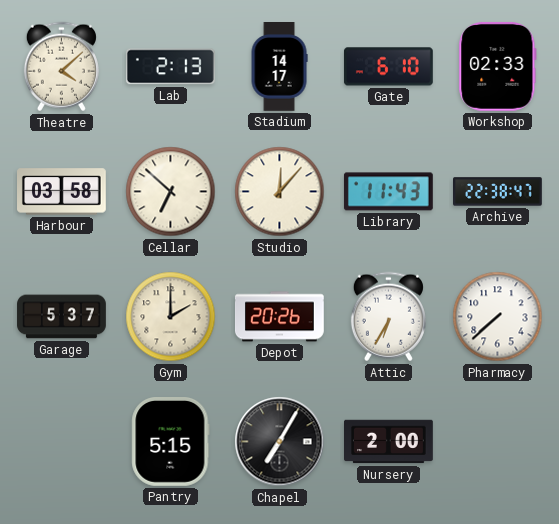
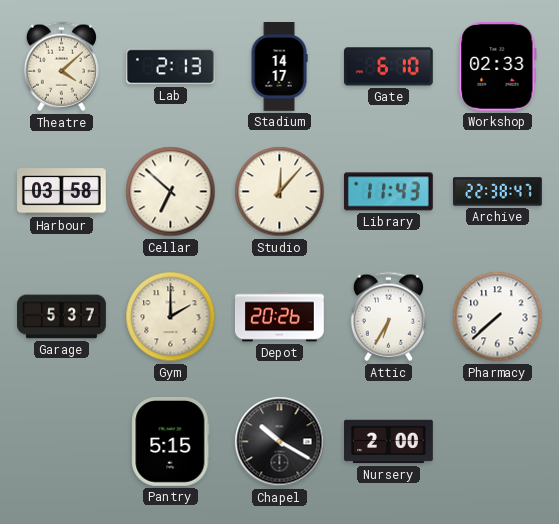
Chapel: 7:05 -> 10:20
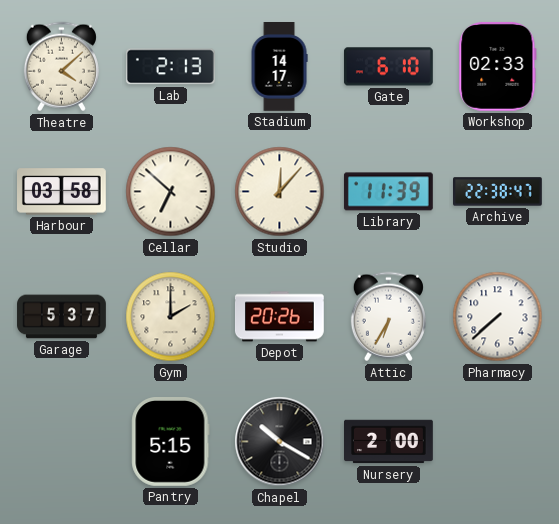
Library: 11:43 -> 11:39
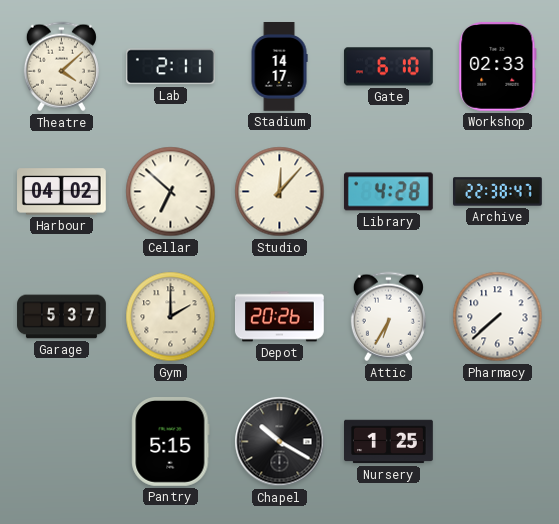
Lab: 2:13 -> 2:11
Harbour: 03:58 -> 04:02
Library: 11:39 -> 4:28
Nursery: 2:00 -> 1:25
